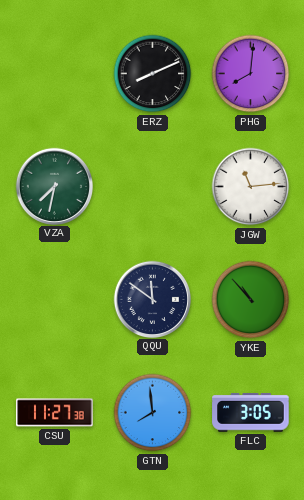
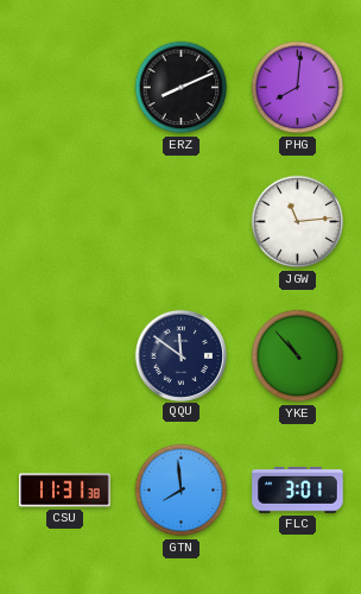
VZA: 7:32 -> none
CSU: 11:27 -> 11:31
FLC: 3:05 -> 3:01
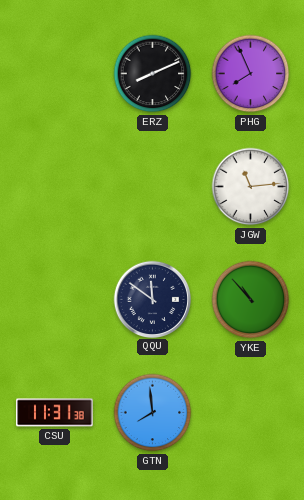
PHG: 8:01 -> 7:56
FLC: 3:01 -> none
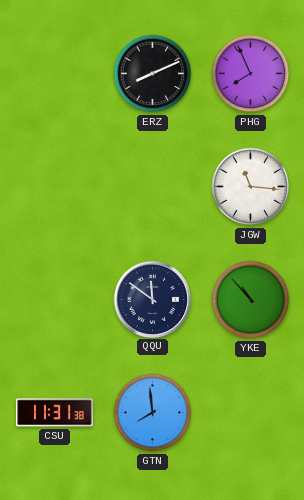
JGW: 11:14 -> 11:16
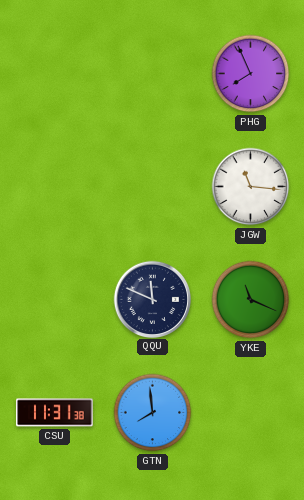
ERZ: 8:11 -> none
QQU: 11:51 -> 11:49
YKE: 10:53 -> 11:19
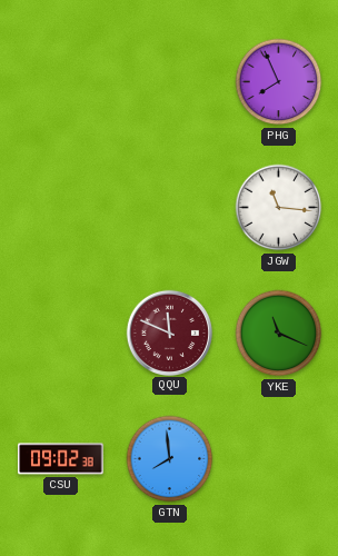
QQU dial: navy -> burgundy
CSU: 11:31 -> 09:02
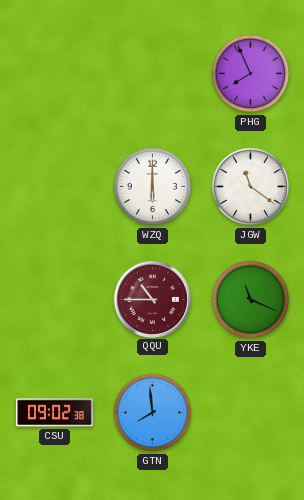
WZQ: none -> 6:00
JGW: 11:16 -> 11:21
QQU: 11:49 -> 10:45
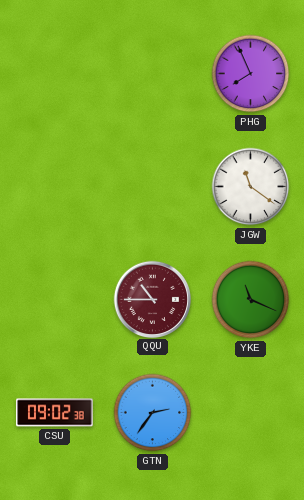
WZQ: 6:00 -> none
GTN: 7:59 -> 2:36
